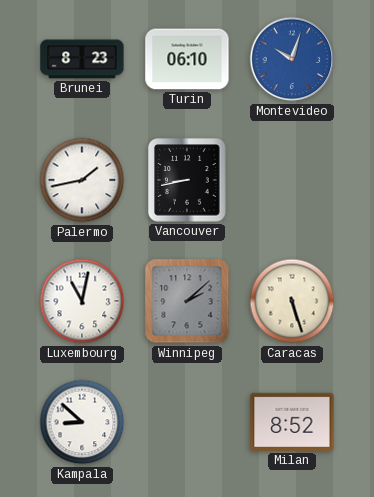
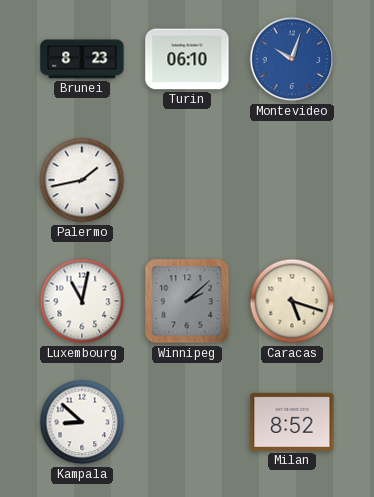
Vancouver: 8:43 -> none
Caracas: 5:27 -> 5:18
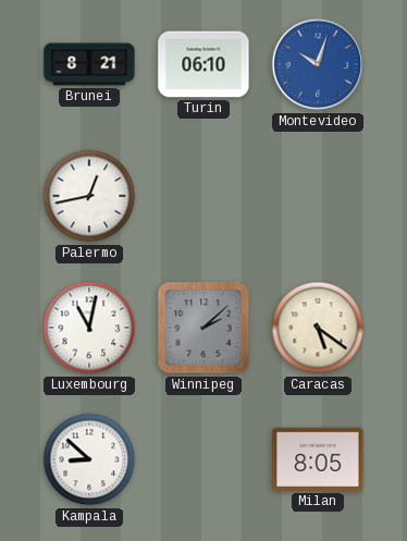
Brunei: 8:23 -> 8:21
Palermo: 1:43 -> 12:43
Caracas: 5:18 -> 5:21
Milan: 8:52 -> 8:05
